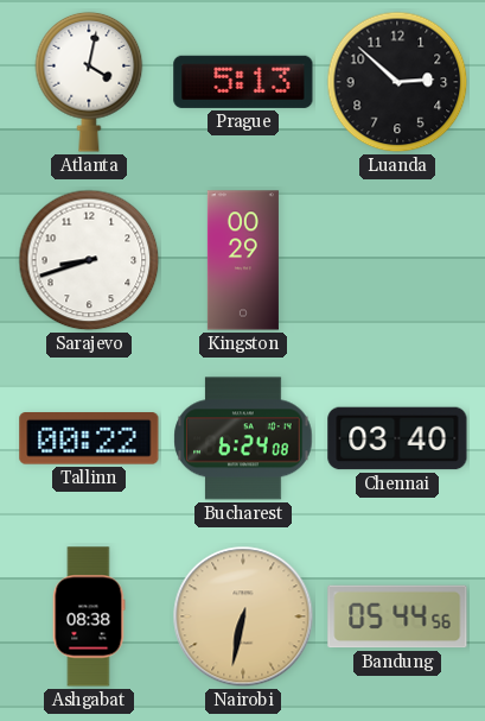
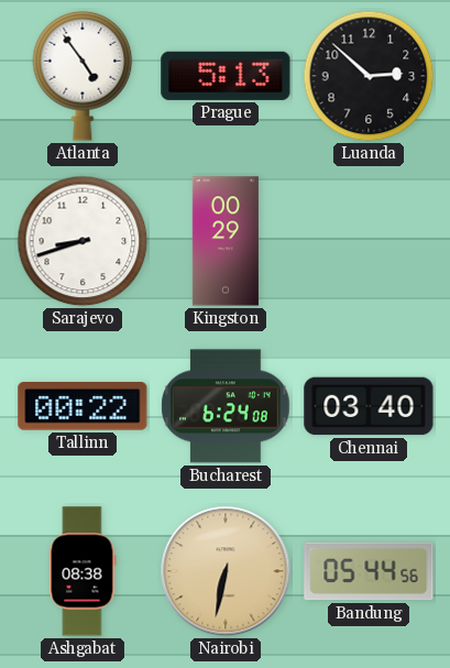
Atlanta: 4:02 -> 4:54
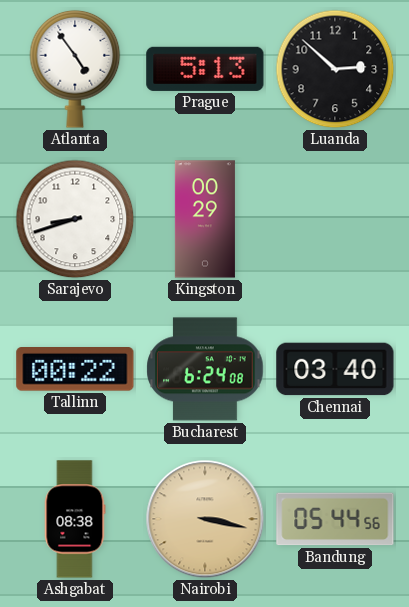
Nairobi: 6:32 -> 3:17
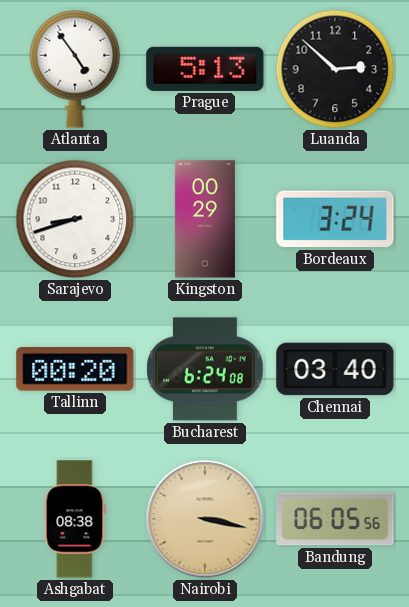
Bordeaux: none -> 3:24
Tallinn: 00:22 -> 00:20
Bandung: 05:44 -> 06:05
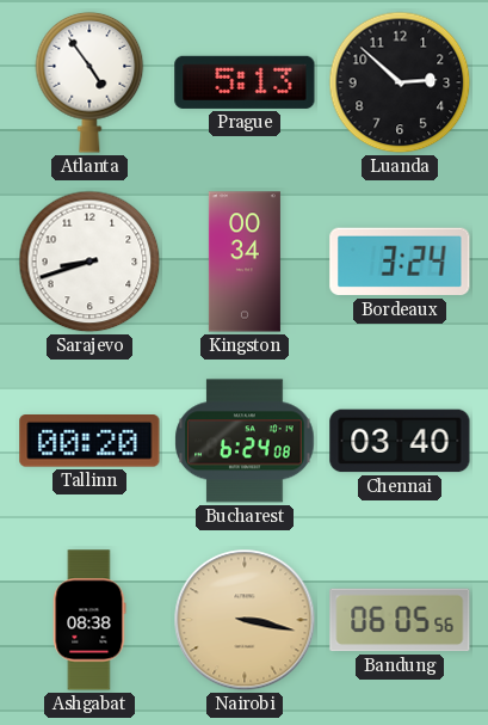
Kingston: 00:29 -> 00:34
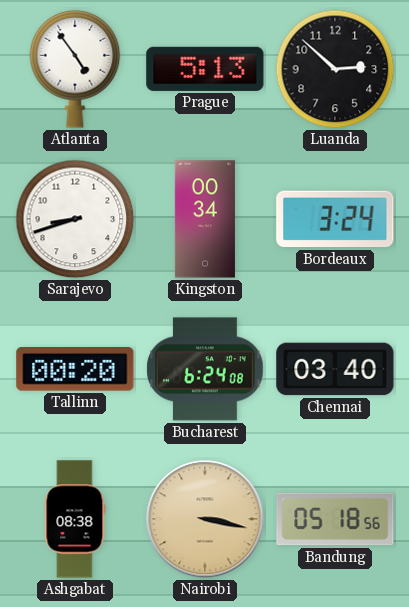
Bandung: 06:05 -> 05:18
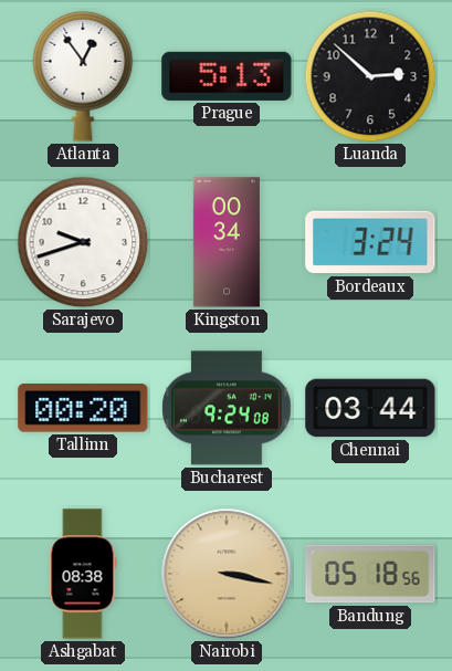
Atlanta: 4:54 -> 12:54
Sarajevo: 8:42 -> 9:42
Bucharest: 6:24 -> 9:24
Chennai: 03:40 -> 03:44
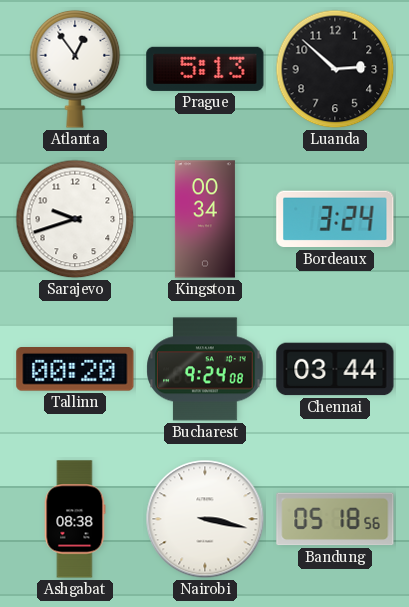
Nairobi dial: champagne -> white
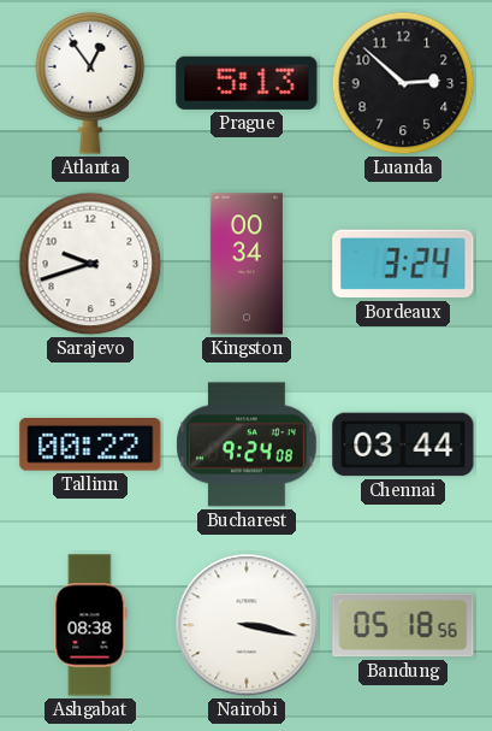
Tallinn: 00:20 -> 00:22
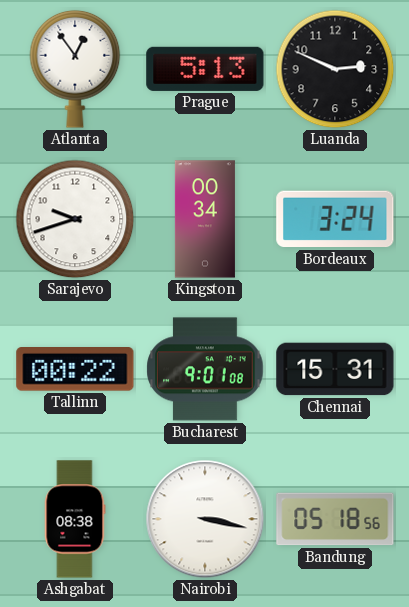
Luanda: 2:52 -> 2:49
Bucharest: 9:24 -> 9:01
Chennai: 03:44 -> 15:31
